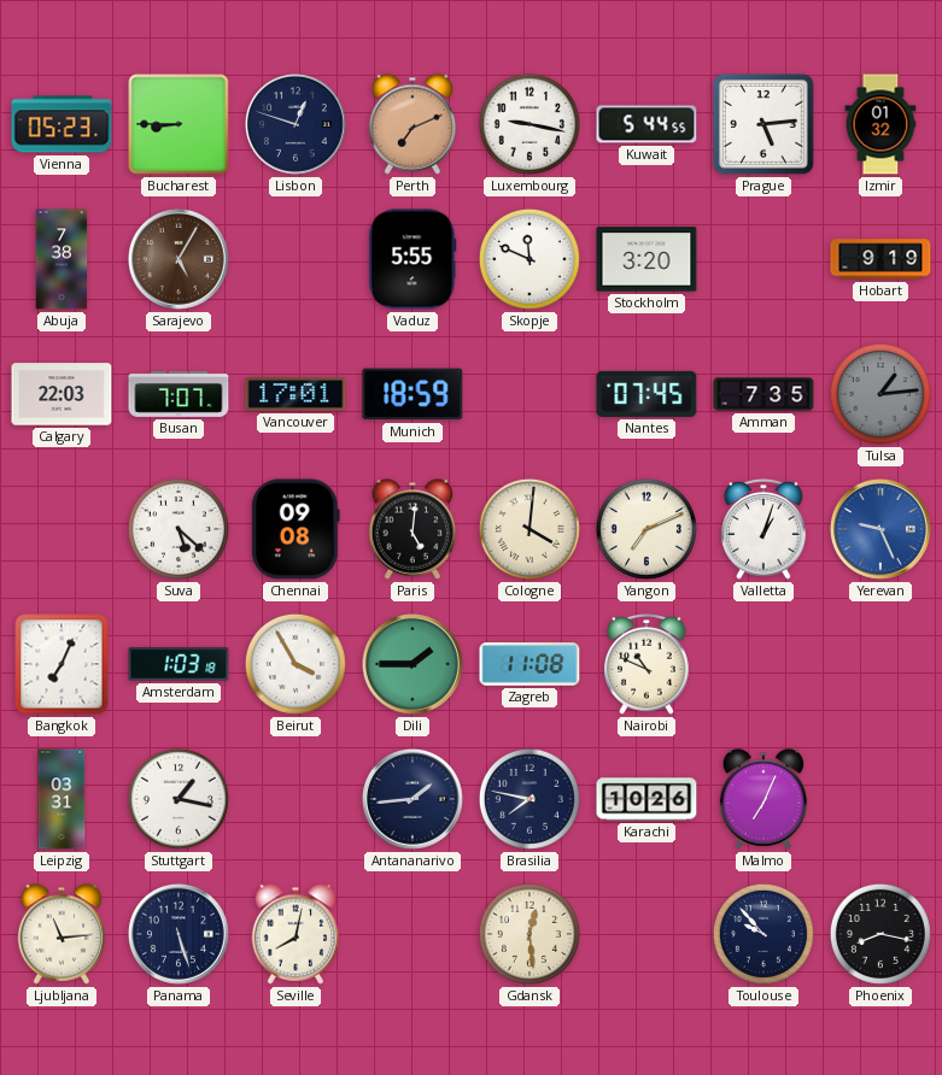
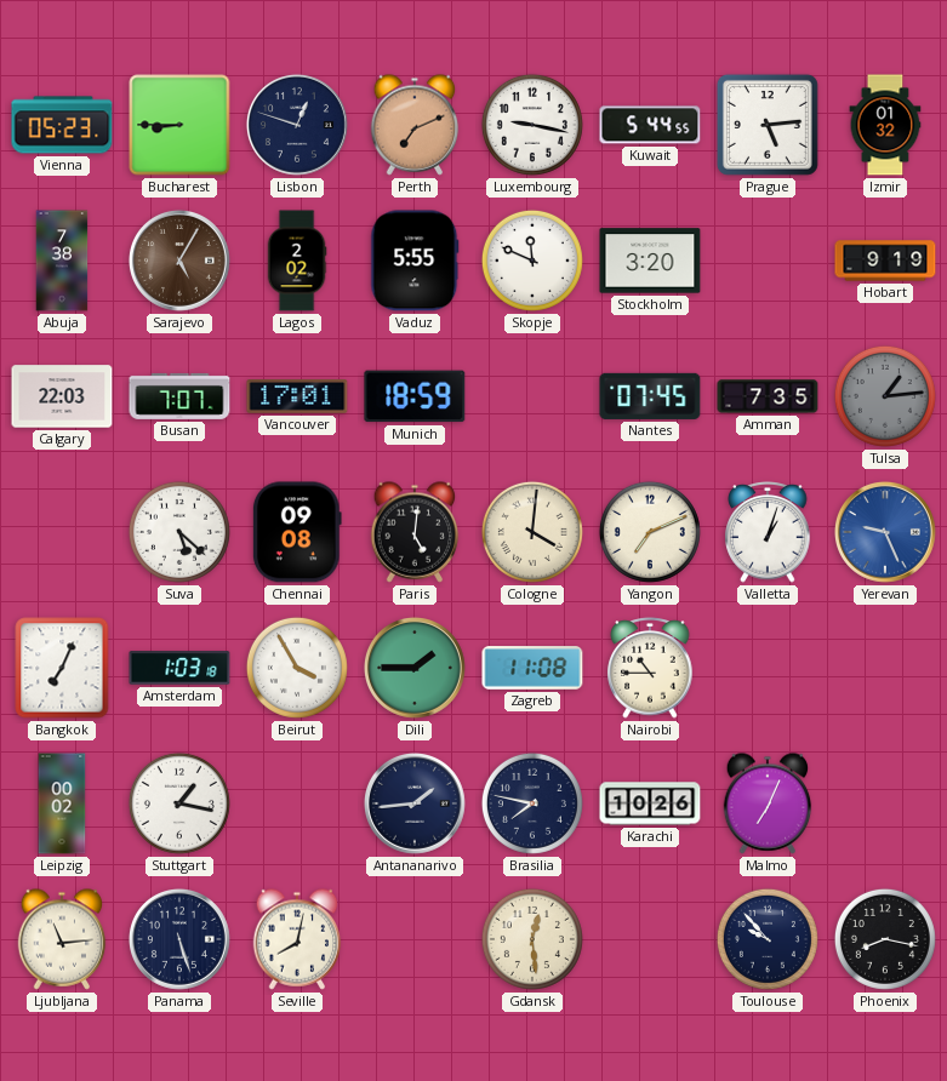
Lagos: none -> 2:02
Nairobi: 10:49 -> 10:45
Leipzig: 03:31 -> 00:02
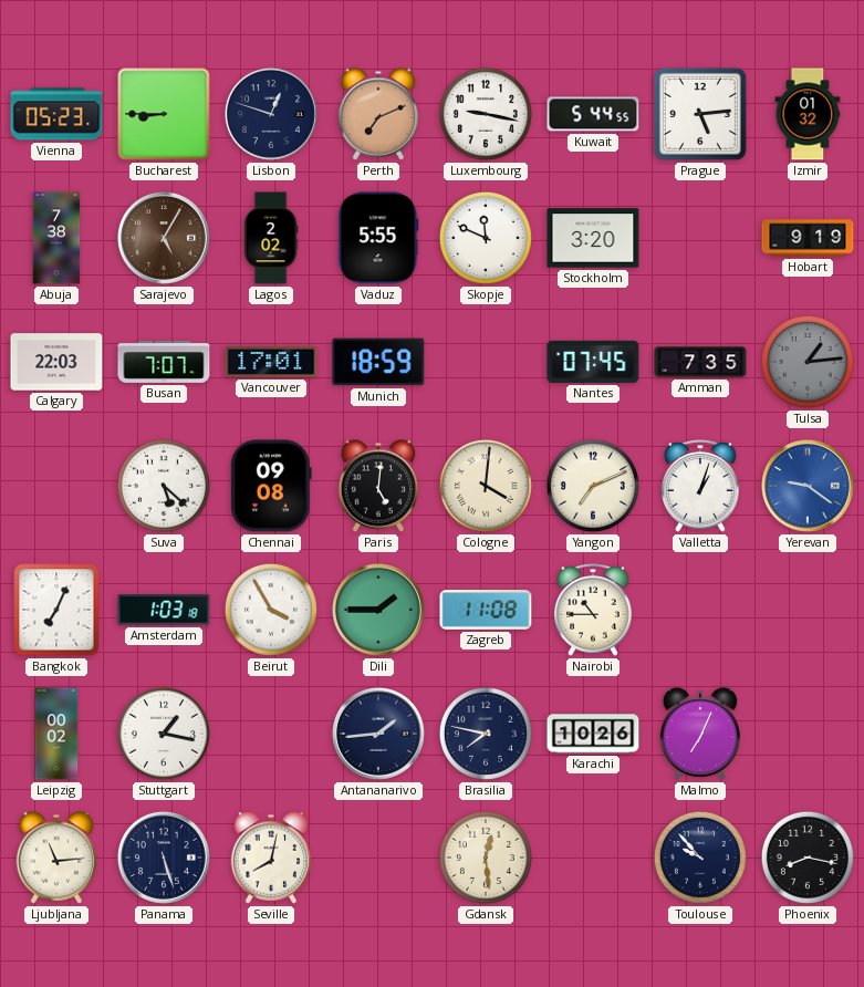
Yerevan: 9:26 -> 9:21
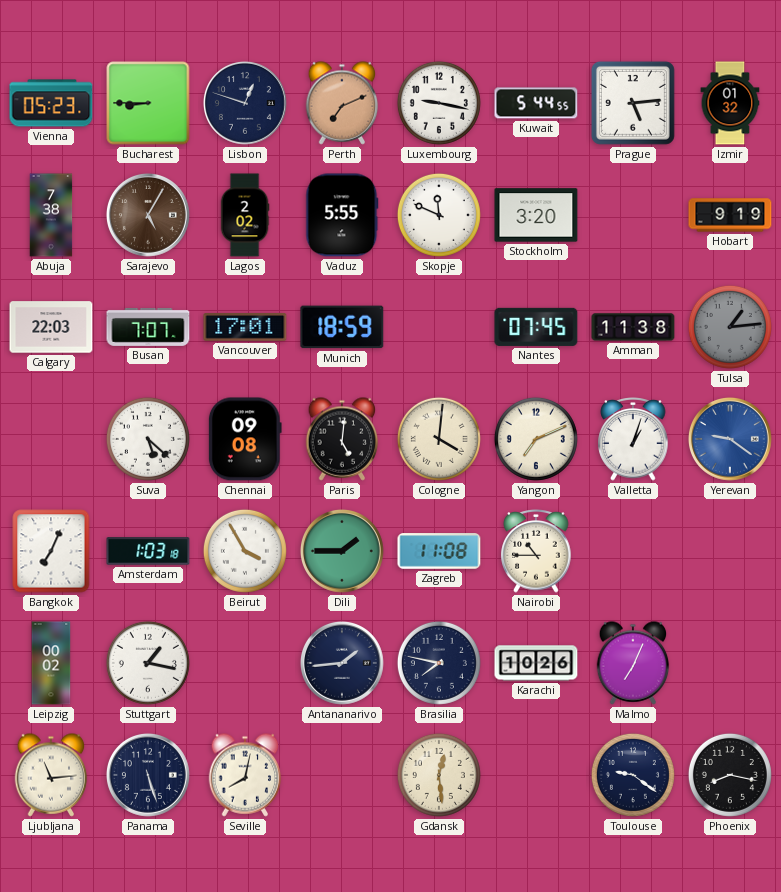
Amman: 7:35 -> 11:38
Toulouse: 9:53 -> 9:21
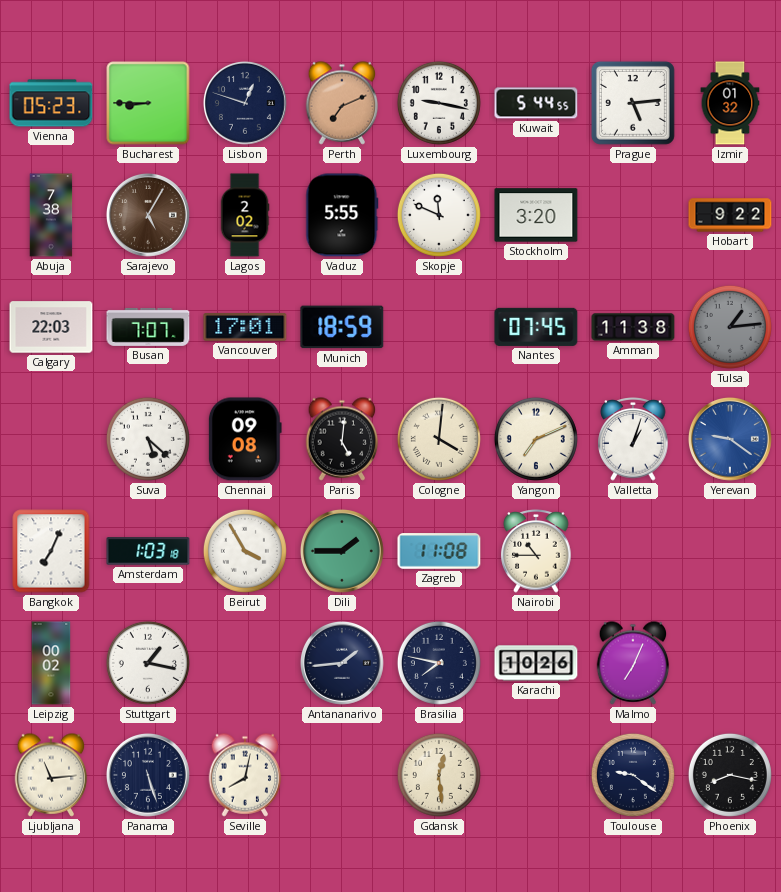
Hobart: 9:19 -> 9:22
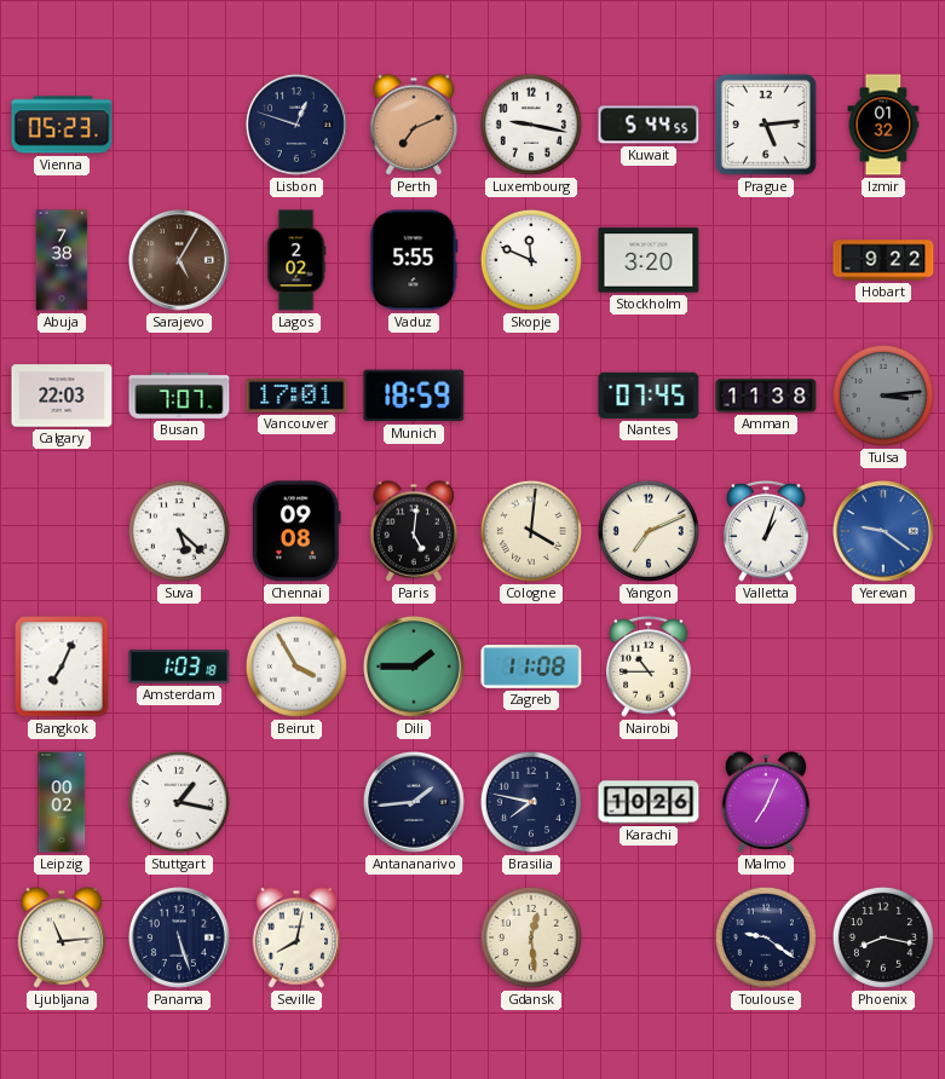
Bucharest: 8:45 -> none
Tulsa: 1:14 -> 3:14
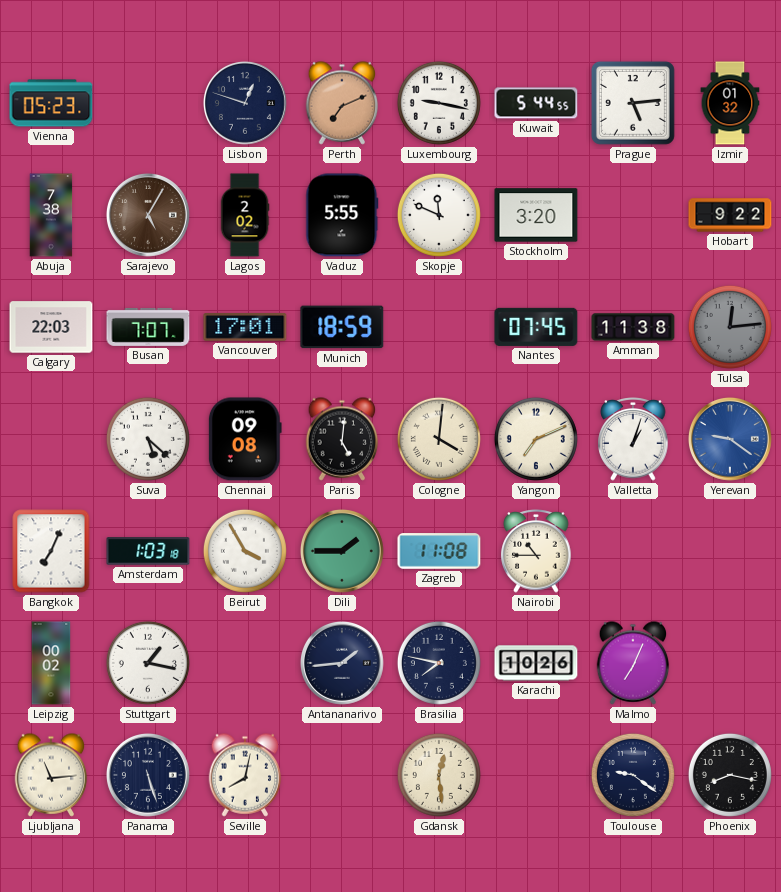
Tulsa: 3:14 -> 12:14
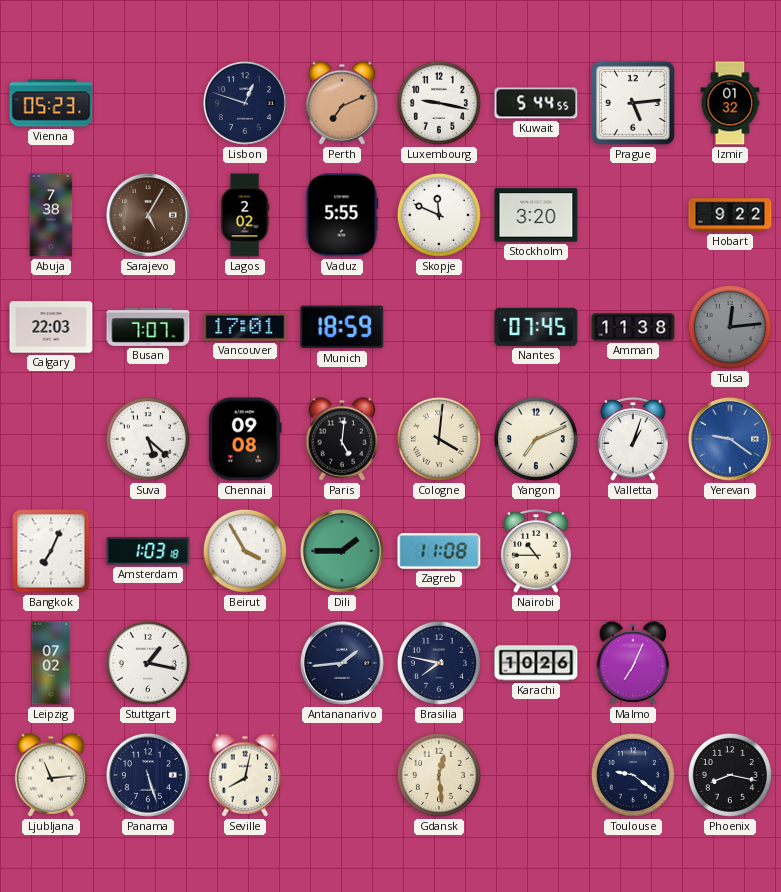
Leipzig: 00:02 -> 07:02
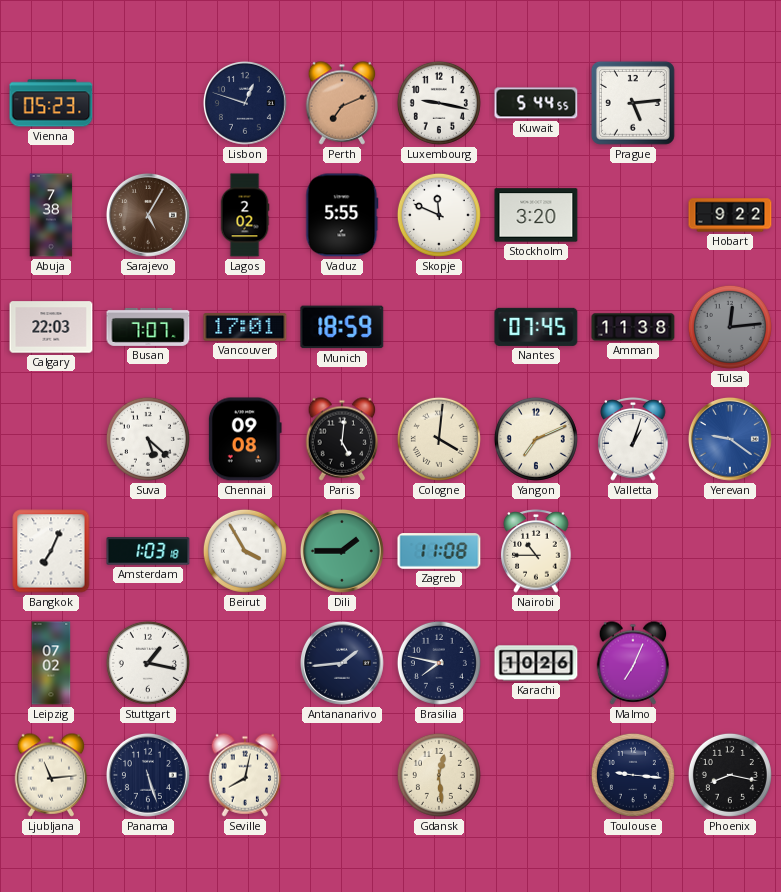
Izmir: 01:32 -> none
Toulouse: 9:21 -> 9:16
